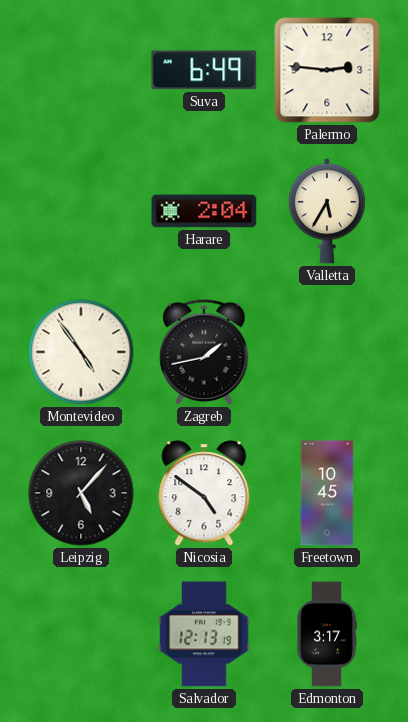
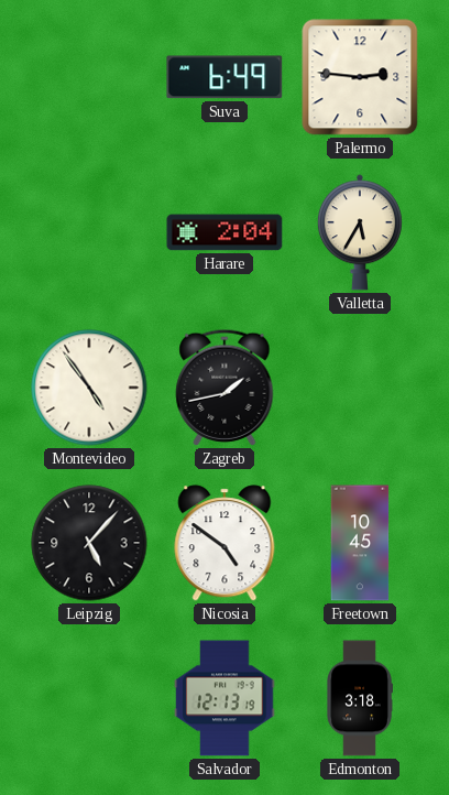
Edmonton: 3:17 -> 3:18
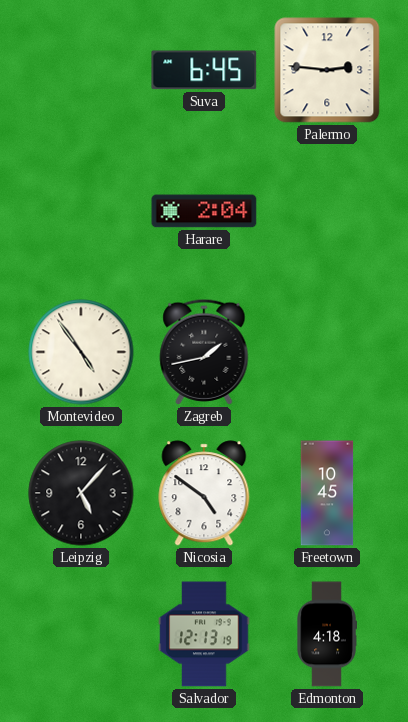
Suva: 6:49 -> 6:45
Valletta: 5:35 -> none
Edmonton: 3:18 -> 4:18
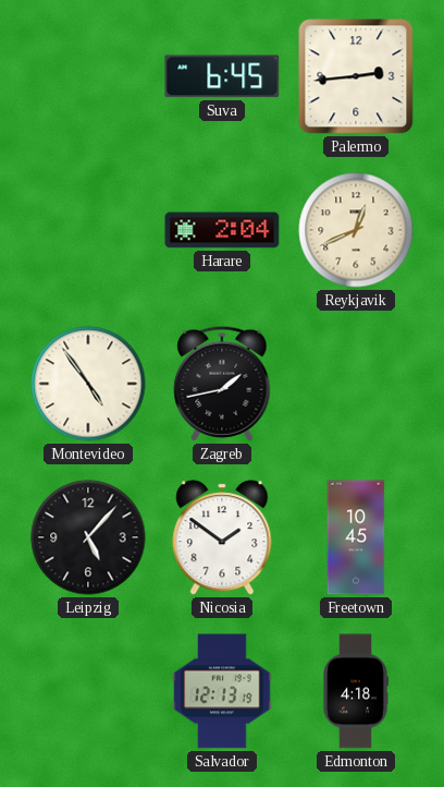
Palermo: 2:46 -> 2:44
Reykjavik: none -> 12:41
Nicosia: 4:51 -> 1:51
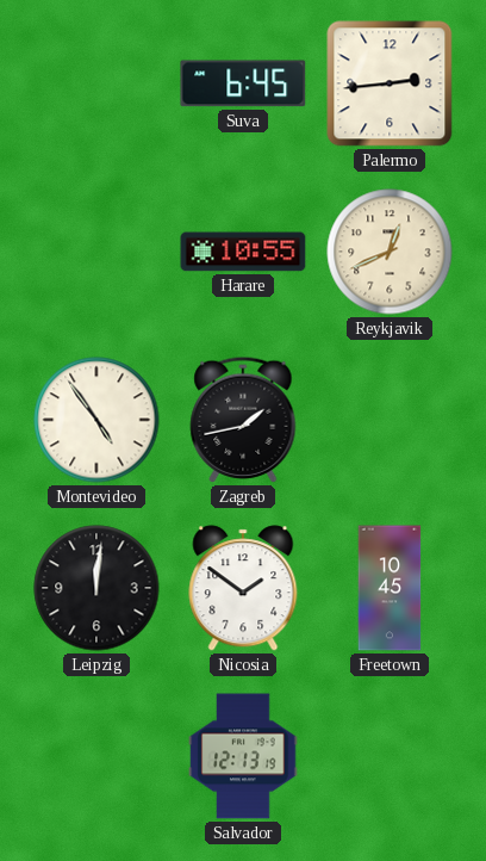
Harare: 2:04 -> 10:55
Leipzig: 5:07 -> 12:01
Edmonton: 4:18 -> none
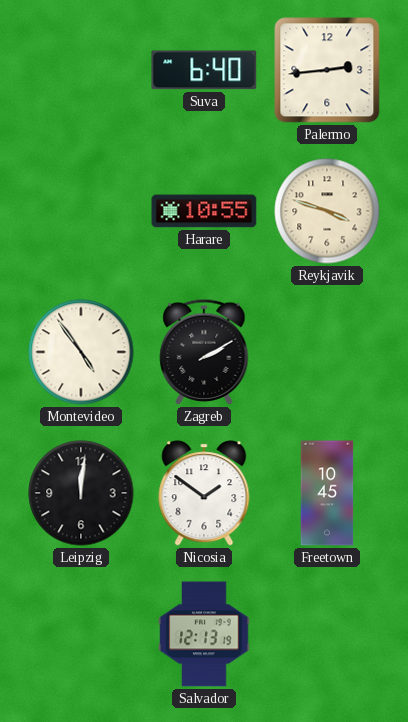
Suva: 6:45 -> 6:40
Reykjavik: 12:41 -> 3:48
Zagreb: 1:43 -> 2:10
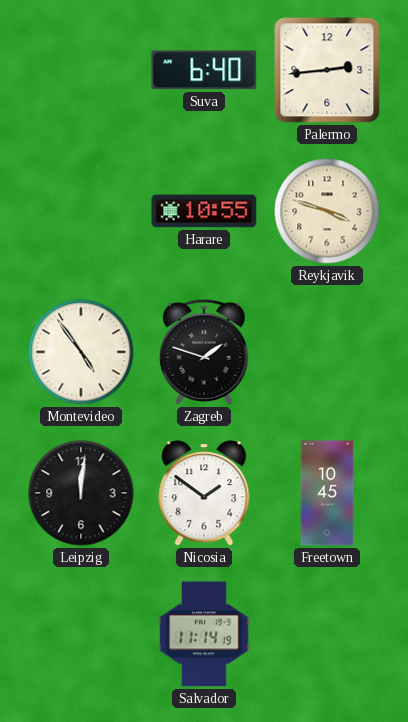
Zagreb: 2:10 -> 1:48
Salvador: 12:13 -> 11:14
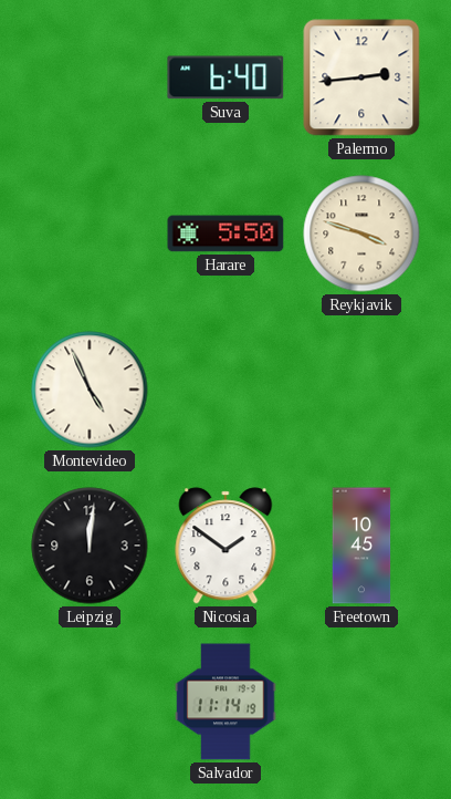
Harare: 10:55 -> 5:50
Montevideo: 4:54 -> 4:56
Zagreb: 1:48 -> none
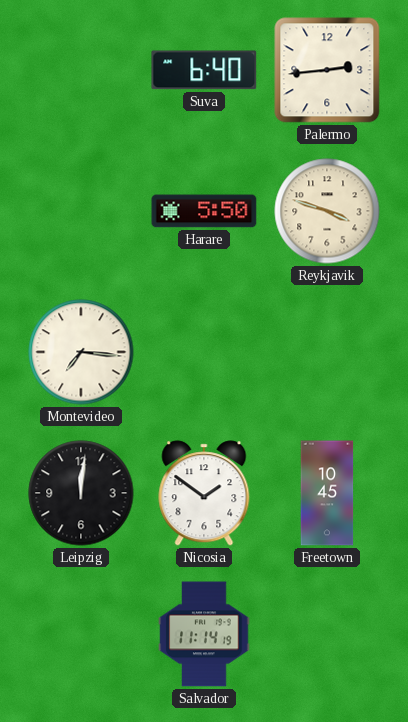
Montevideo: 4:56 -> 7:16
